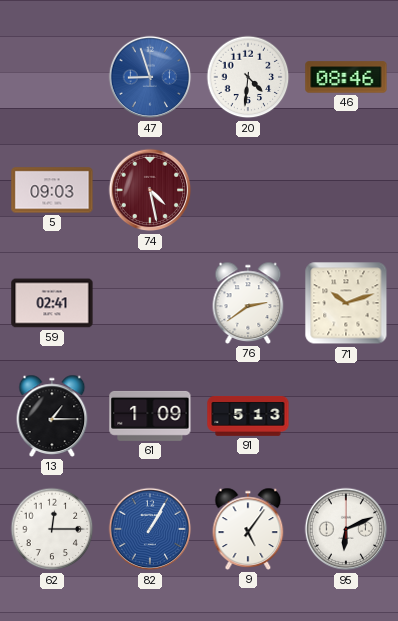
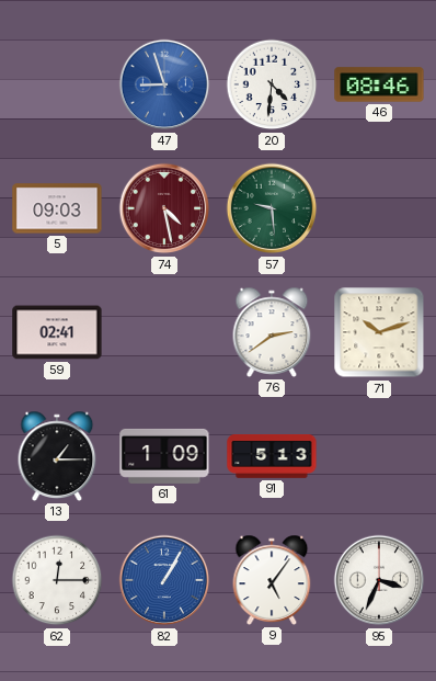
57: none -> 9:29
95: 6:11 -> 3:34
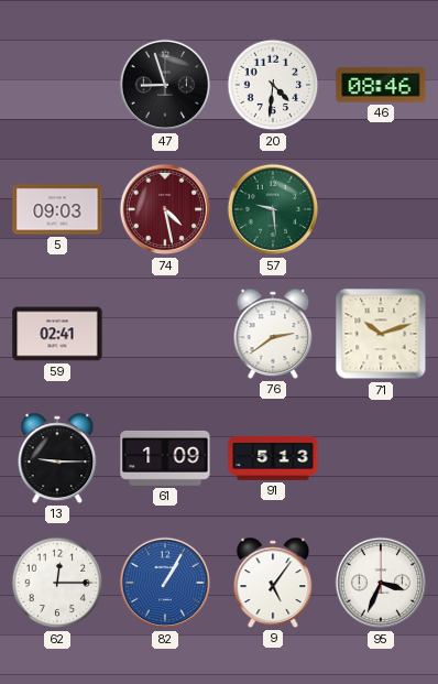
47 dial: blue -> black
13: 1:15 -> 9:15
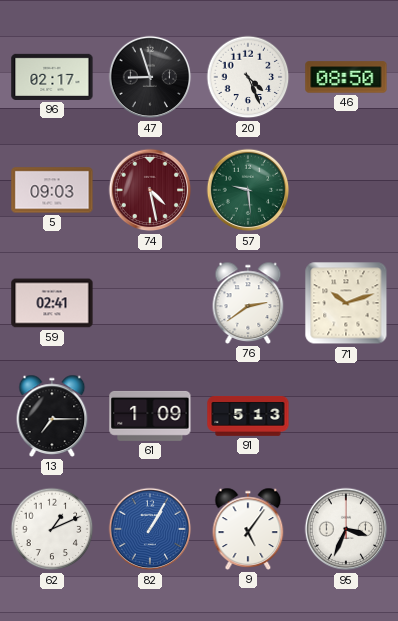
96: none -> 02:17
20: 4:31 -> 4:26
46: 08:46 -> 08:50
13: 9:15 -> 7:15
62: 12:15 -> 1:11
